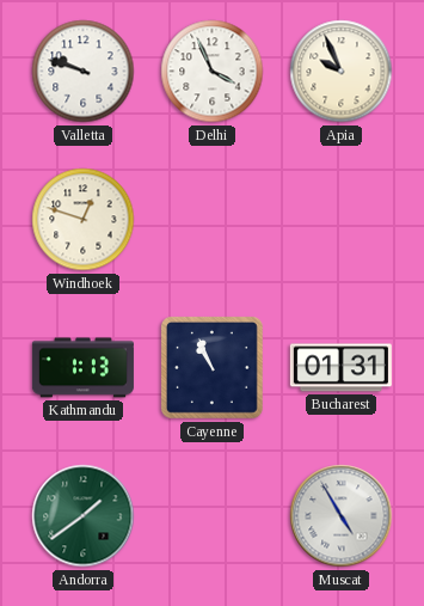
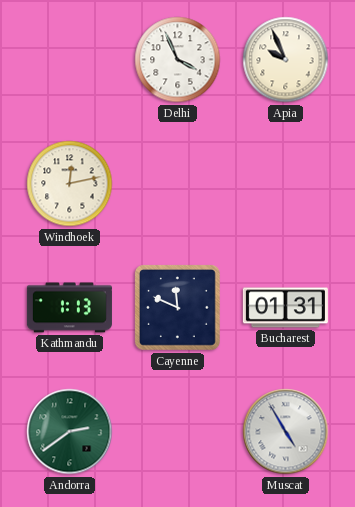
Valletta: 9:48 -> none
Windhoek: 12:48 -> 12:13
Cayenne: 10:56 -> 11:49
Andorra: 1:39 -> 2:39
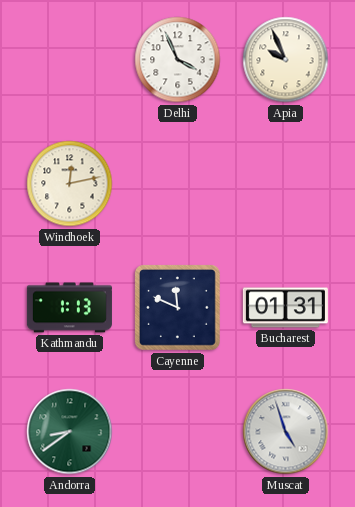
Andorra: 2:39 -> 8:39
Muscat: 4:55 -> 4:57
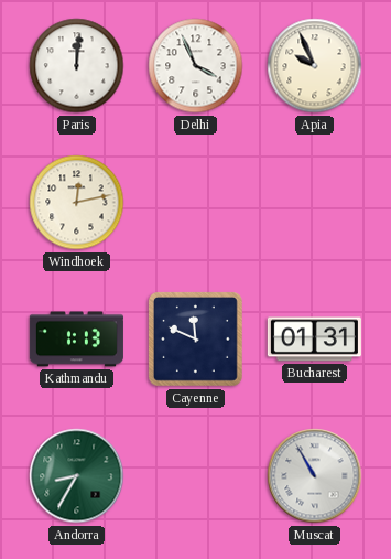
Paris: none -> 12:01
Andorra: 8:39 -> 8:35
Muscat: 4:57 -> 10:55
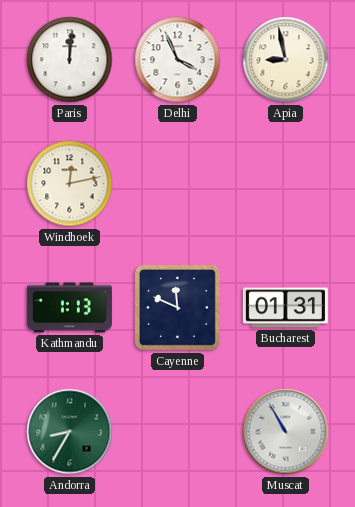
Apia: 9:56 -> 8:58
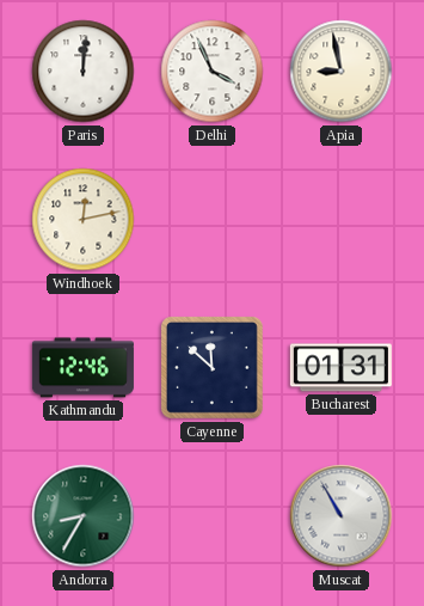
Kathmandu: 1:13 -> 12:46
Cayenne: 11:49 -> 11:52
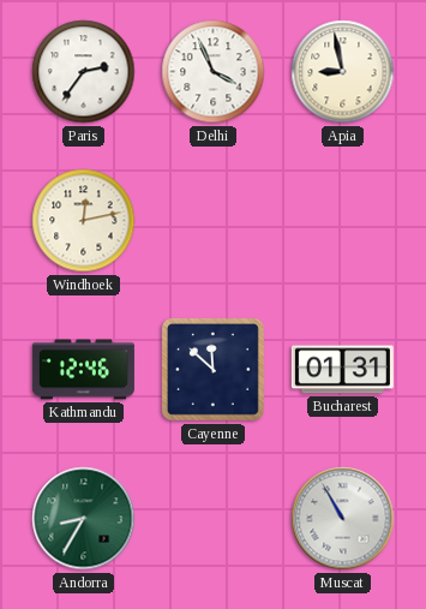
Paris: 12:01 -> 2:36
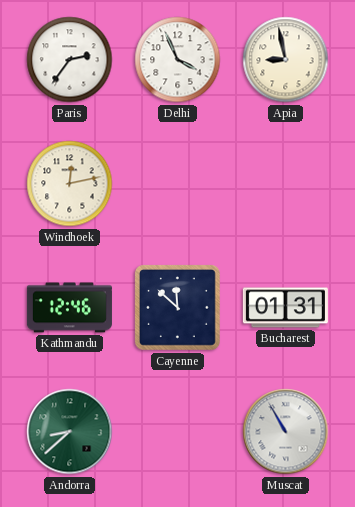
Andorra: 8:35 -> 8:38
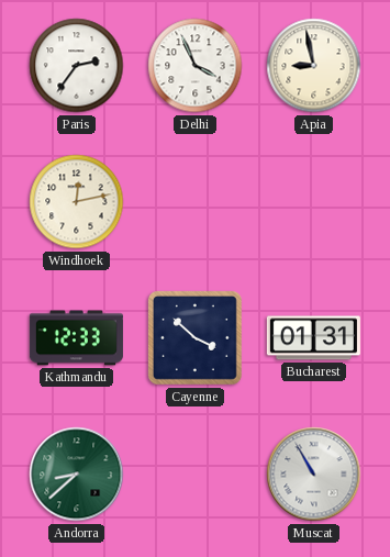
Kathmandu: 12:46 -> 12:33
Cayenne: 11:52 -> 3:52
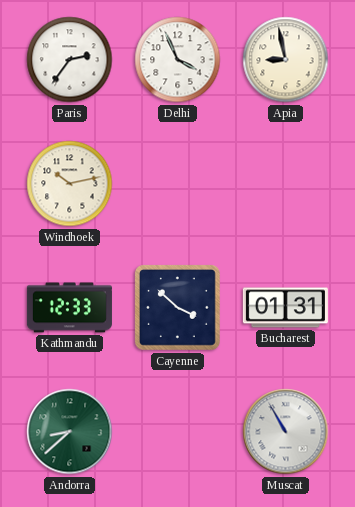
Windhoek: 12:13 -> 10:13
